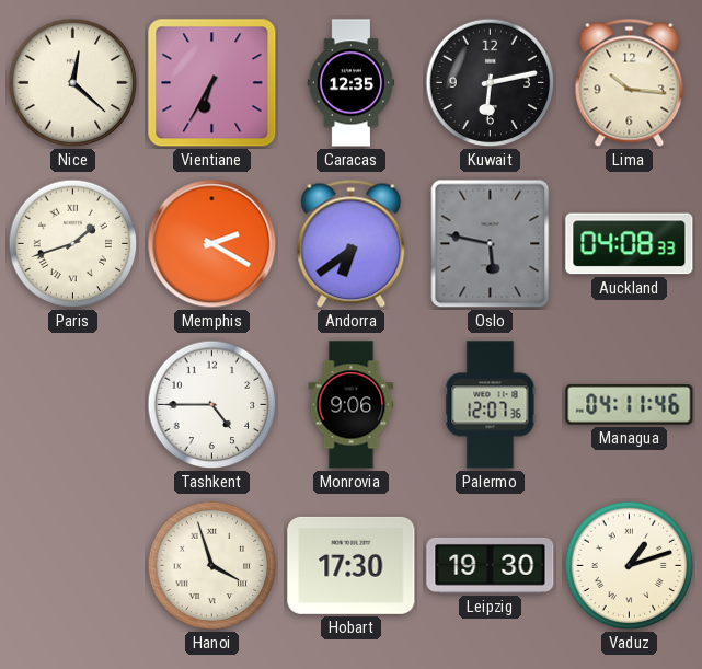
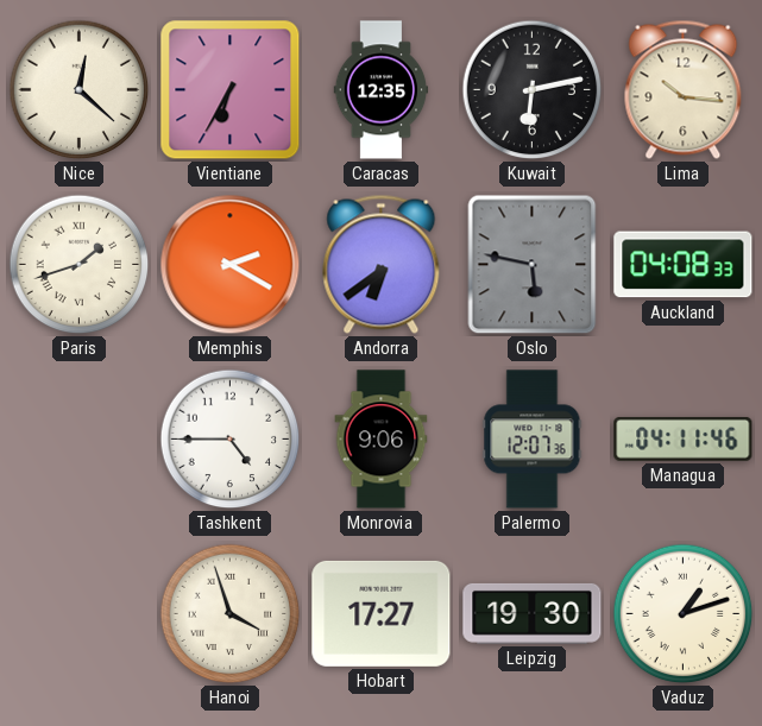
Hobart: 17:30 -> 17:27
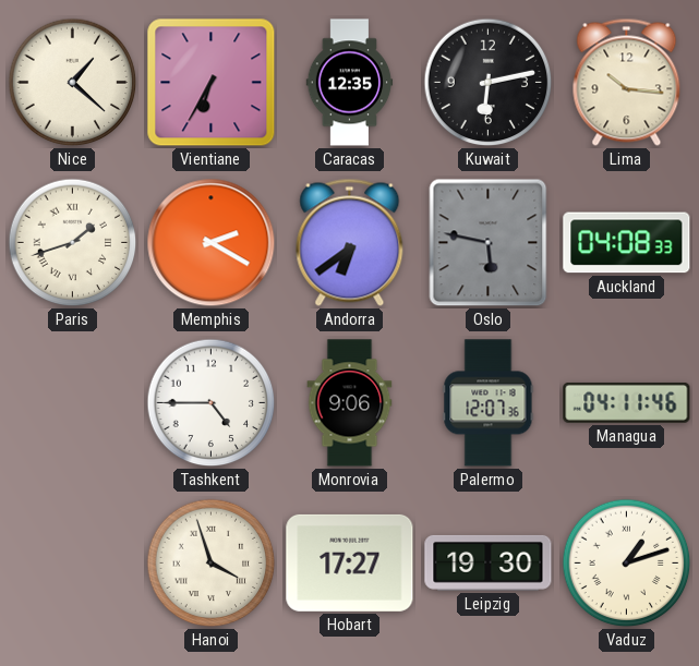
Nice: 12:22 -> 1:22
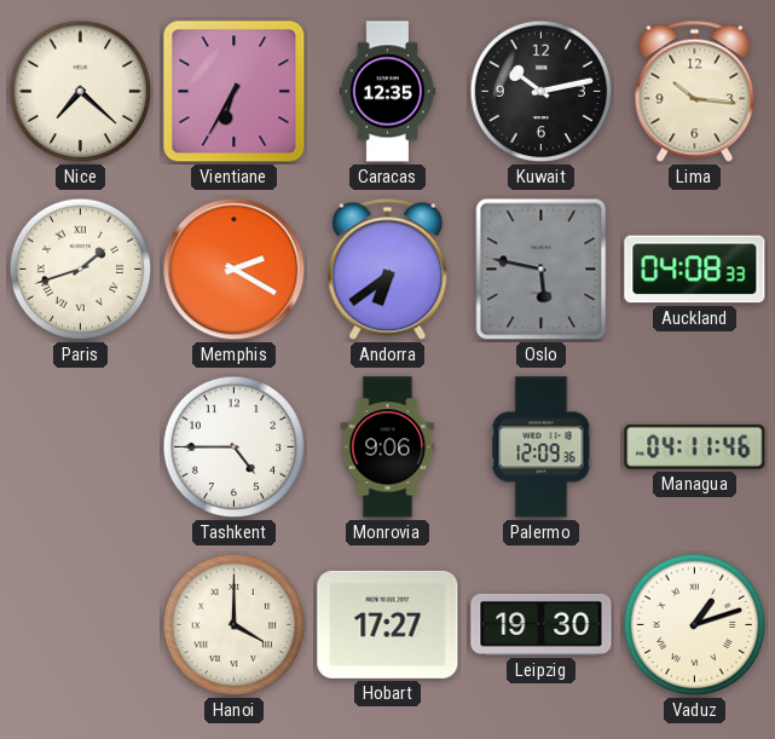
Nice: 1:22 -> 7:22
Kuwait: 6:13 -> 10:13
Palermo: 12:07 -> 12:09
Hanoi: 3:57 -> 4:00
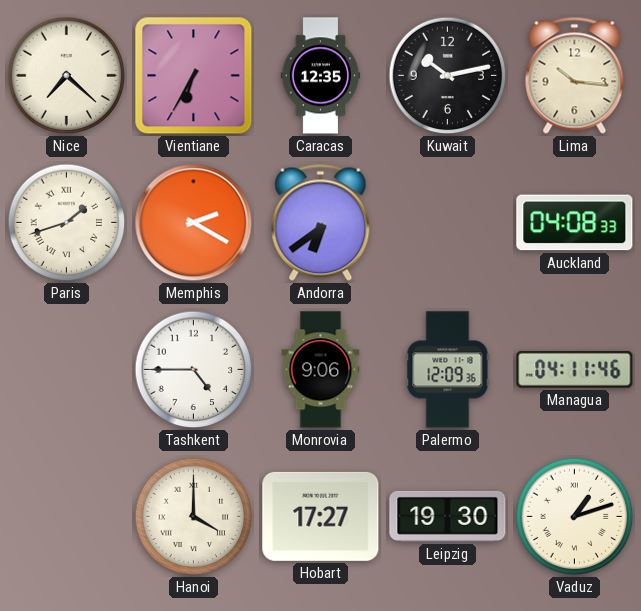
Oslo: 5:47 -> none
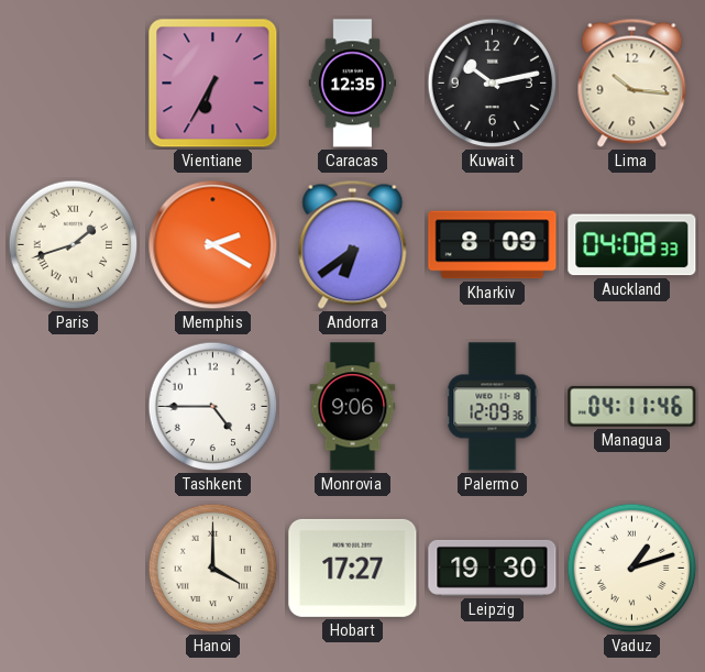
Nice: 7:22 -> none
Kharkiv: none -> 8:09
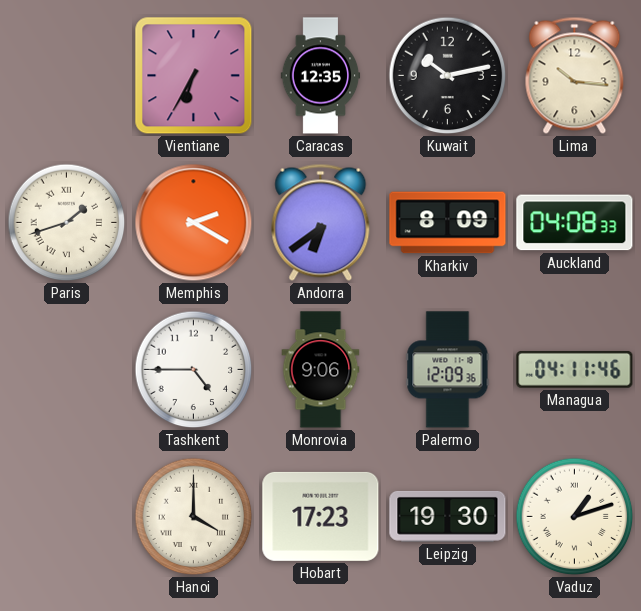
Hobart: 17:27 -> 17:23
